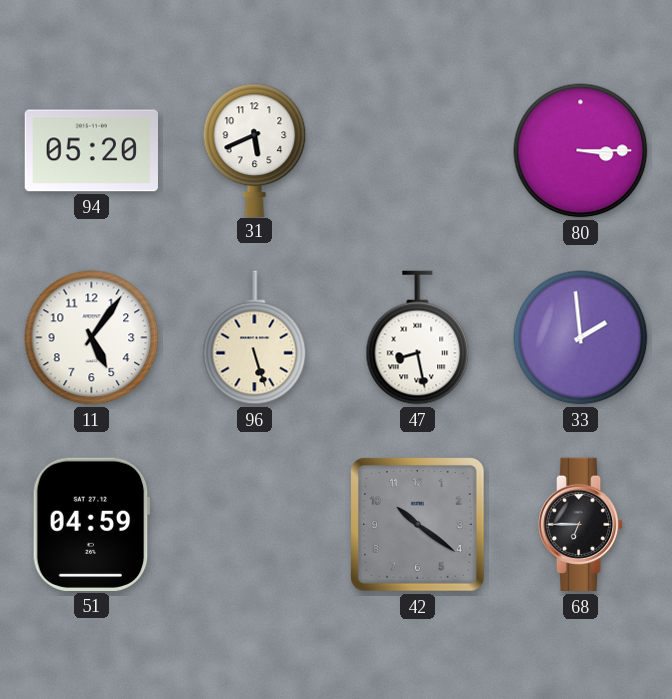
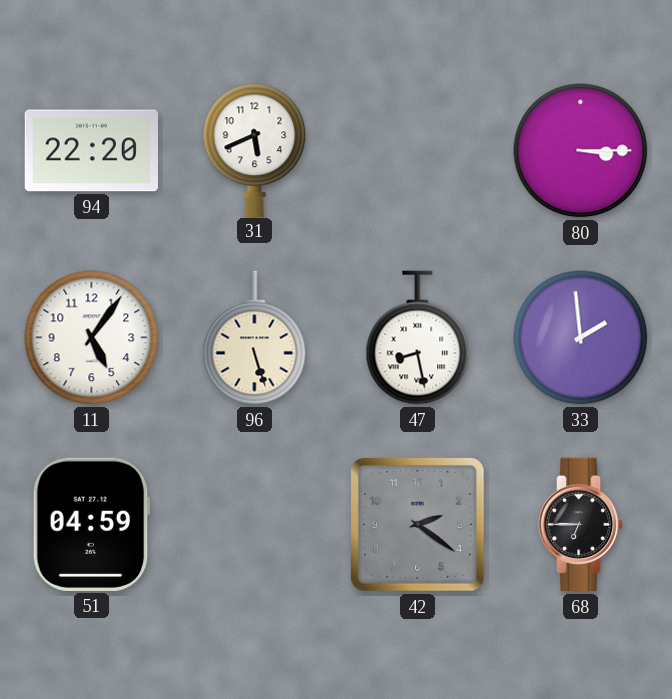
94: 05:20 -> 22:20
42: 10:21 -> 2:21
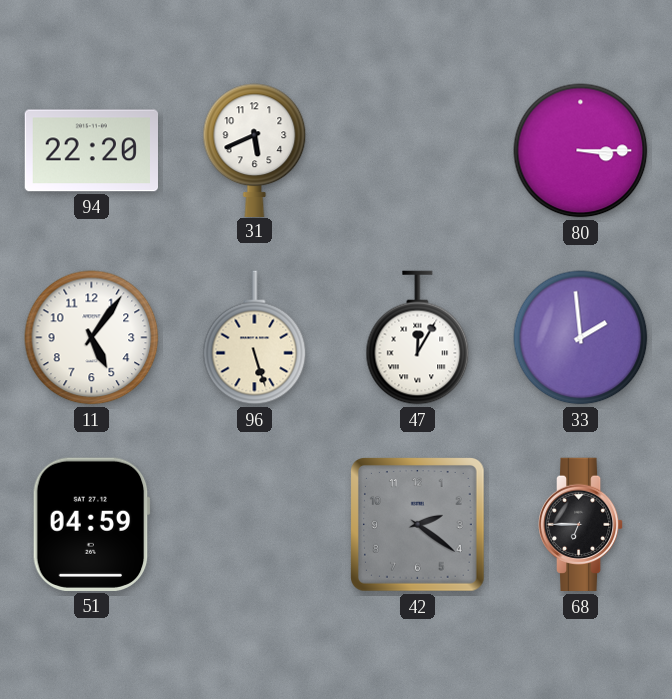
47: 8:28 -> 12:05
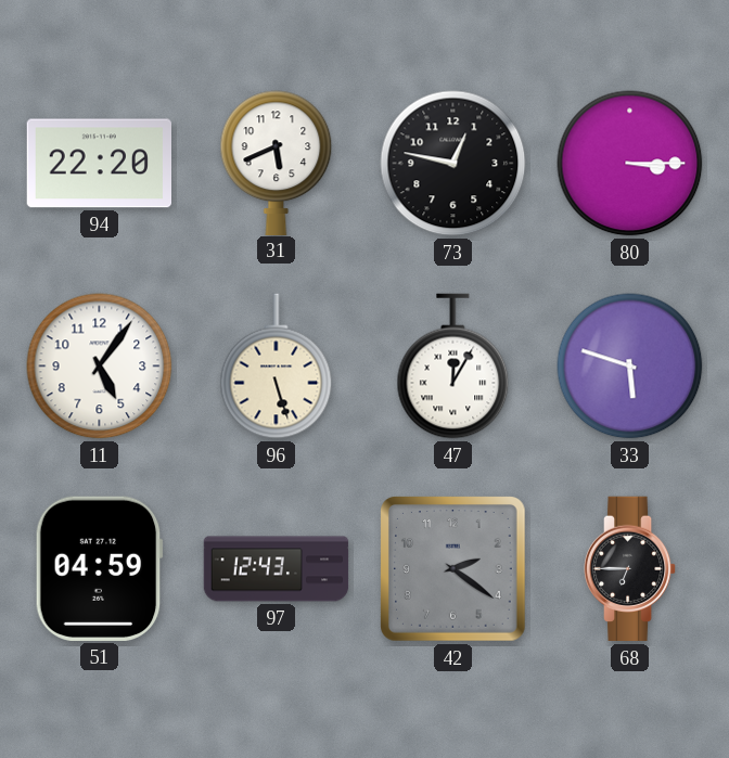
73: none -> 12:47
33: 1:59 -> 5:48
97: none -> 12:43
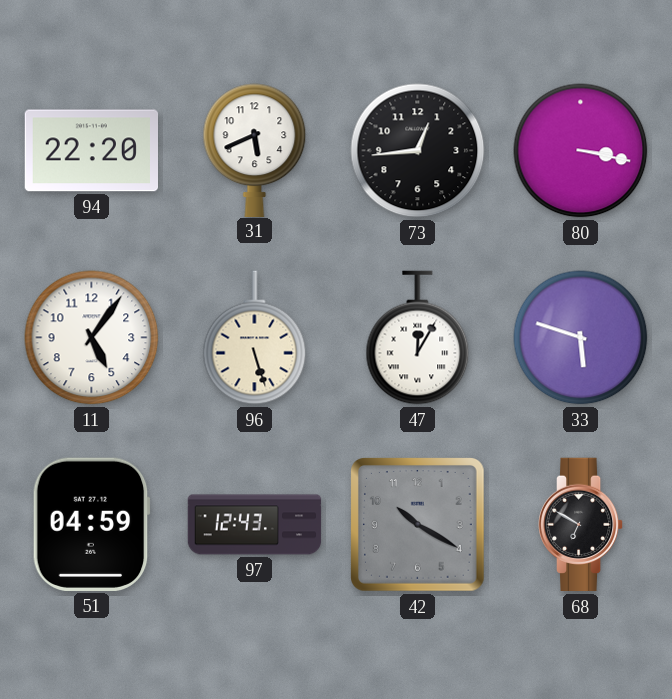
73: 12:47 -> 12:44
80: 3:15 -> 3:17
42: 2:21 -> 10:20
68: 6:45 -> 6:50
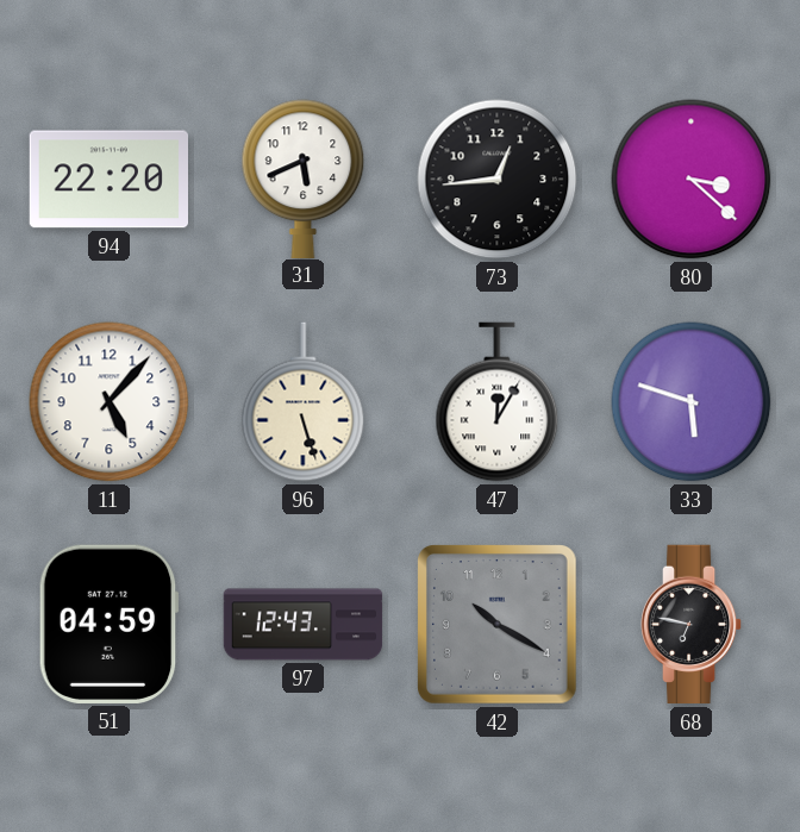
80: 3:17 -> 3:22
11: 5:06 -> 5:07
68: 6:50 -> 6:47
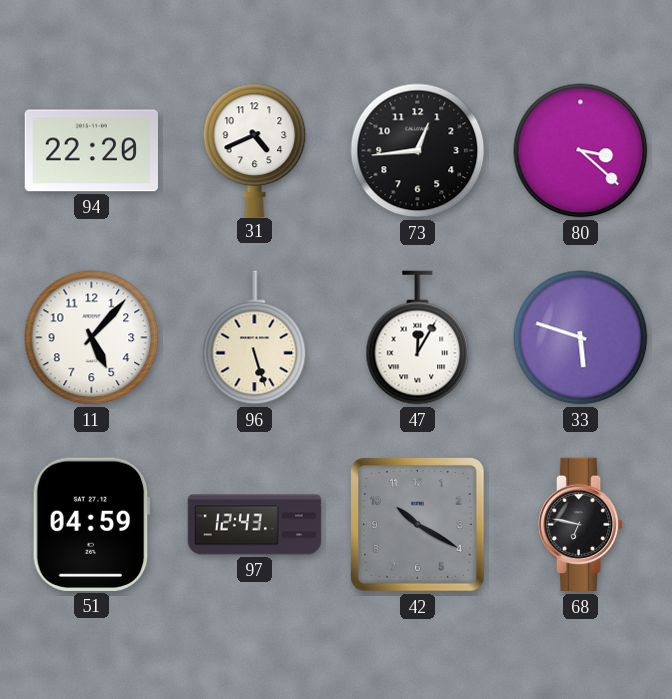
31: 5:41 -> 4:41
